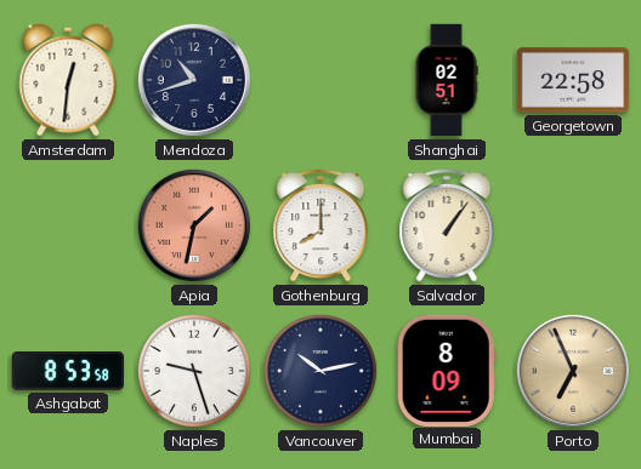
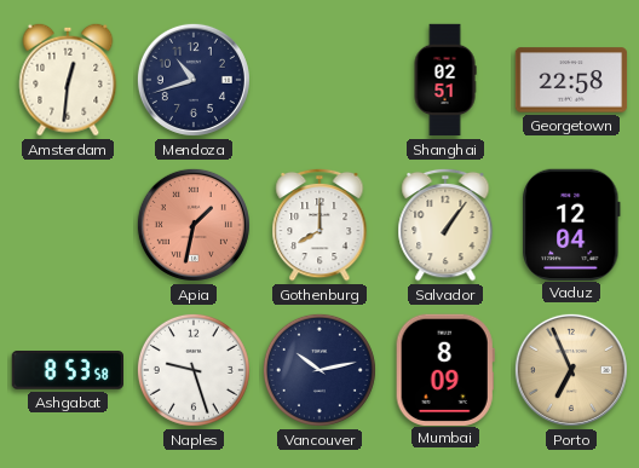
Vaduz: none -> 12:04
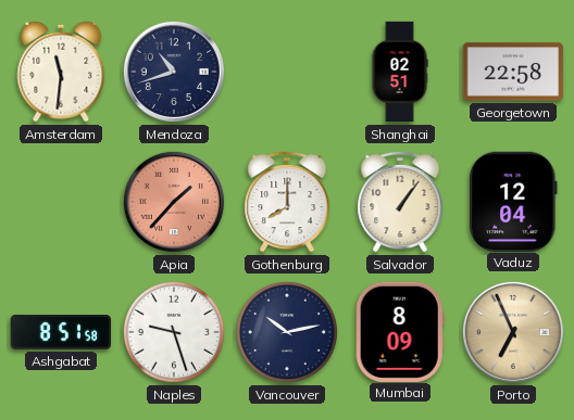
Amsterdam: 12:31 -> 11:31
Apia: 1:32 -> 1:37
Ashgabat: 8:53 -> 8:51
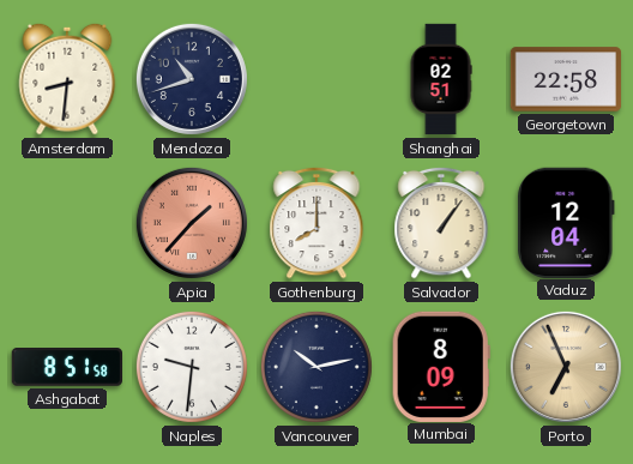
Amsterdam: 11:31 -> 8:31
Naples: 9:27 -> 9:31
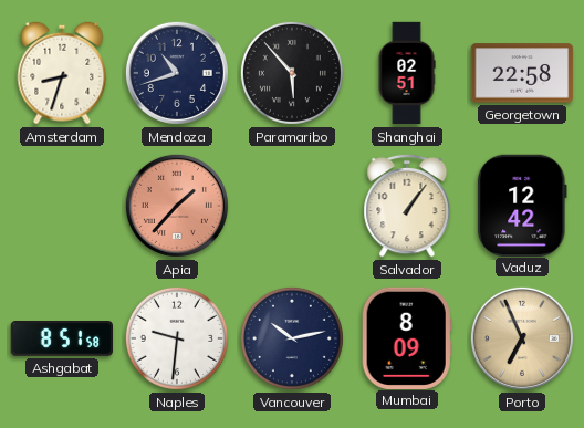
Amsterdam: 8:31 -> 8:33
Paramaribo: none -> 5:53
Gothenburg: 8:00 -> none
Vaduz: 12:04 -> 12:42
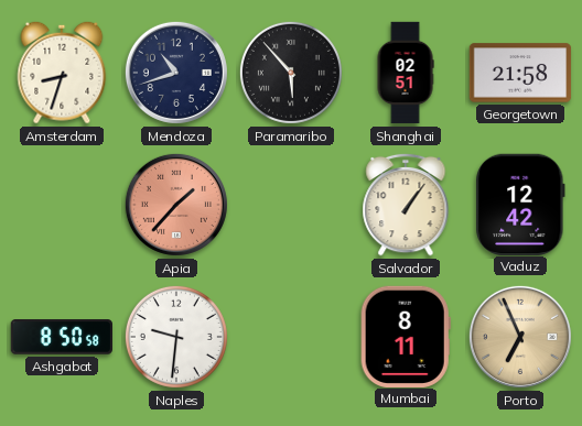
Georgetown: 22:58 -> 21:58
Ashgabat: 8:51 -> 8:50
Vancouver: 10:13 -> none
Mumbai: 8:09 -> 8:11
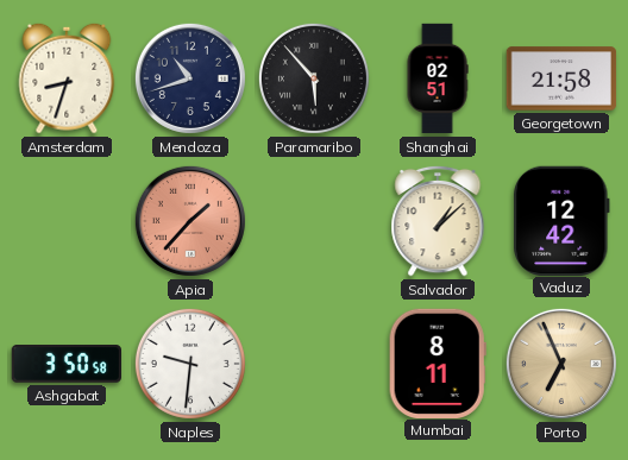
Salvador: 1:06 -> 1:08
Ashgabat: 8:50 -> 3:50
